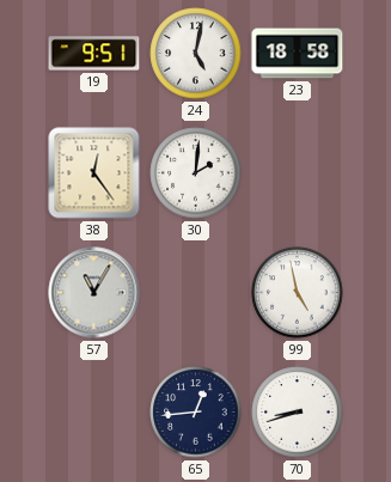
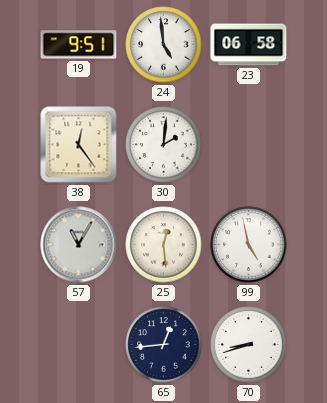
24: 5:02 -> 4:59
23: 18:58 -> 06:58
25: none -> 12:29
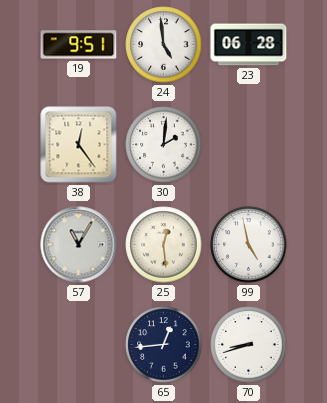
23: 06:58 -> 06:28
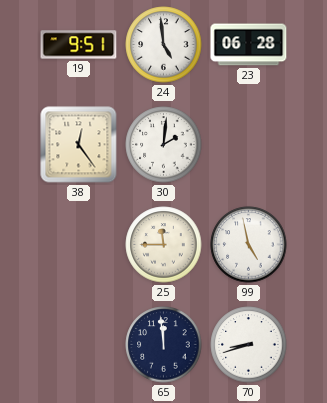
57: 11:05 -> none
25: 12:29 -> 11:45
65: 12:44 -> 11:59
